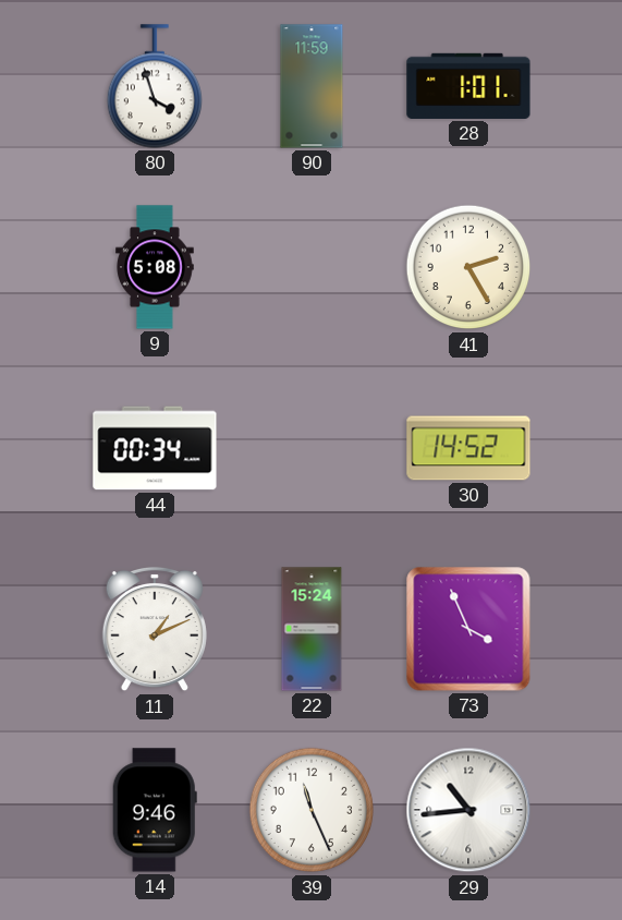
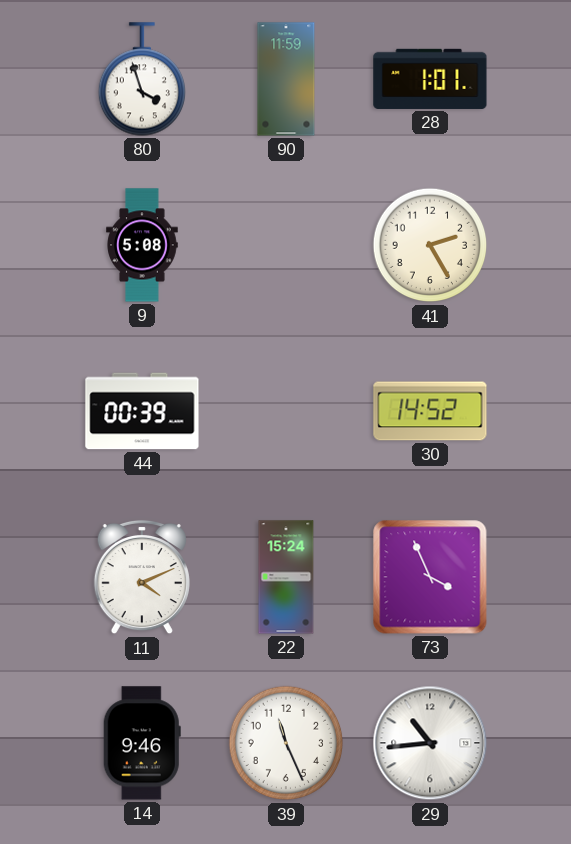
44: 00:34 -> 00:39
11: 1:11 -> 4:11
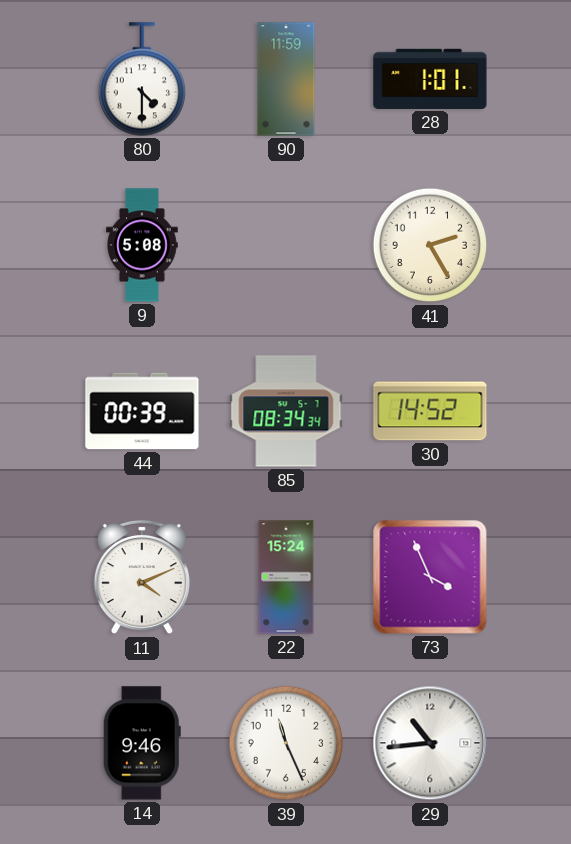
80: 3:57 -> 4:30
85: none -> 08:34
